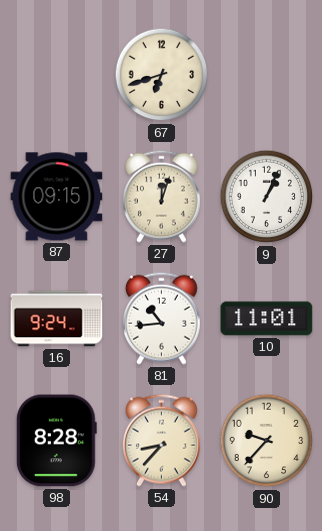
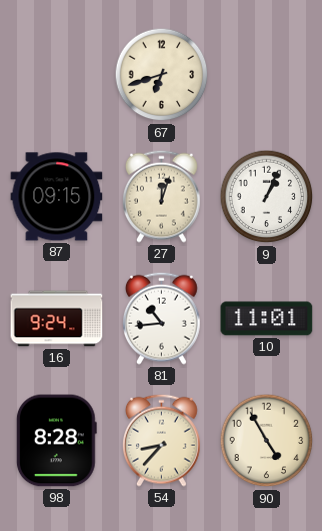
90: 9:37 -> 4:55
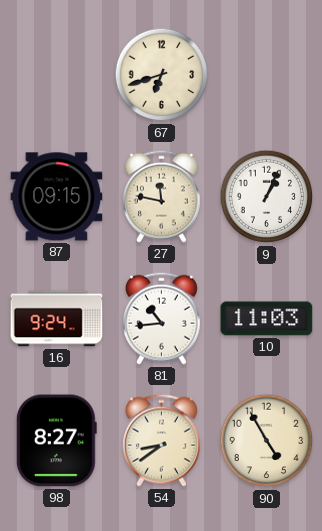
27: 12:03 -> 11:47
10: 11:01 -> 11:03
98: 8:28 -> 8:27
54: 8:37 -> 8:39
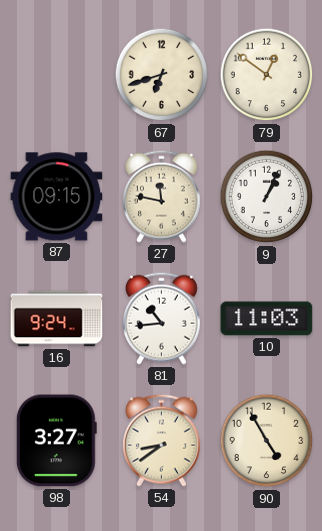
79: none -> 12:51
98: 8:27 -> 3:27
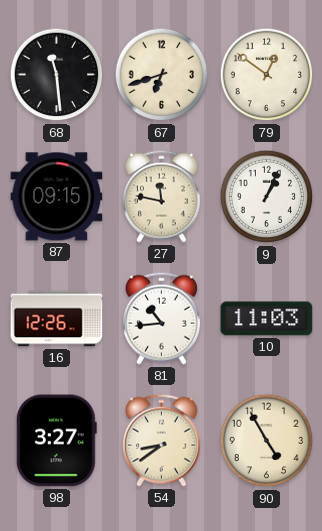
68: none -> 11:29
16: 9:24 -> 12:26
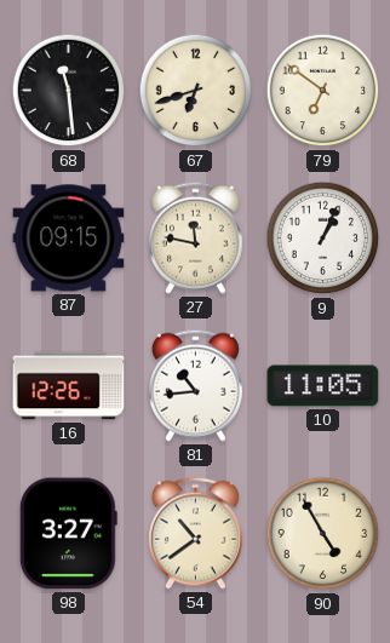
79: 12:51 -> 6:51
10: 11:03 -> 11:05
54: 8:39 -> 10:39
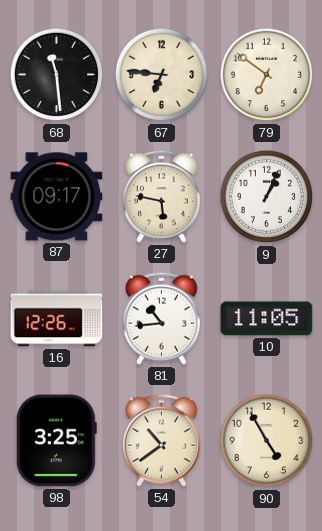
67: 6:42 -> 6:46
87: 09:15 -> 09:17
27: 11:47 -> 5:47
98: 3:27 -> 3:25
